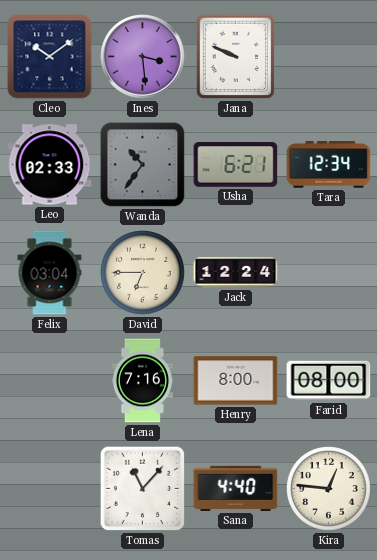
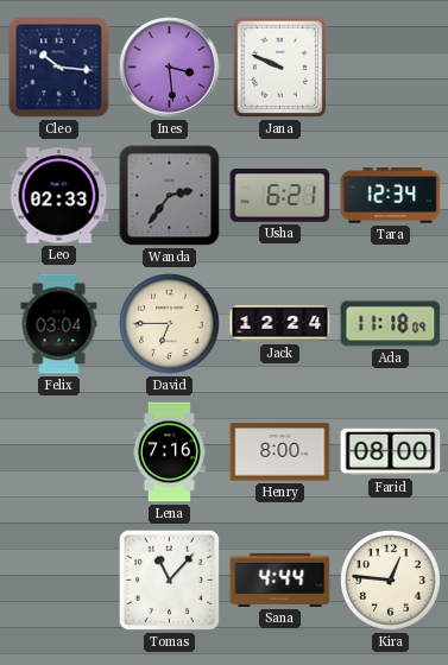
Cleo: 10:09 -> 10:16
Wanda: 10:36 -> 2:36
Ada: none -> 11:18
Sana: 4:40 -> 4:44
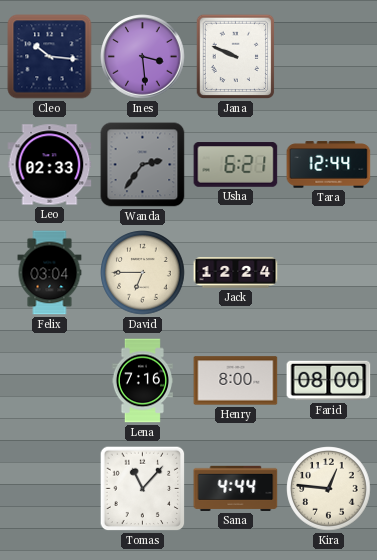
Tara: 12:34 -> 12:44
Ada: 11:18 -> none
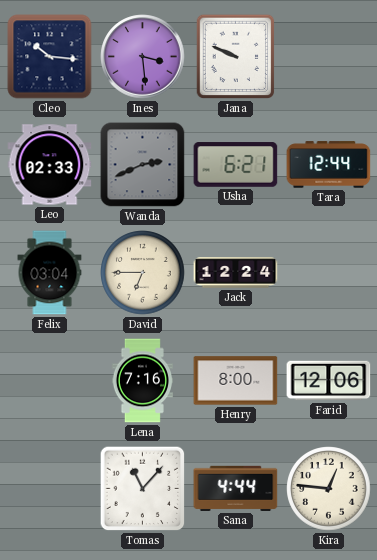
Wanda: 2:36 -> 2:41
Farid: 08:00 -> 12:06
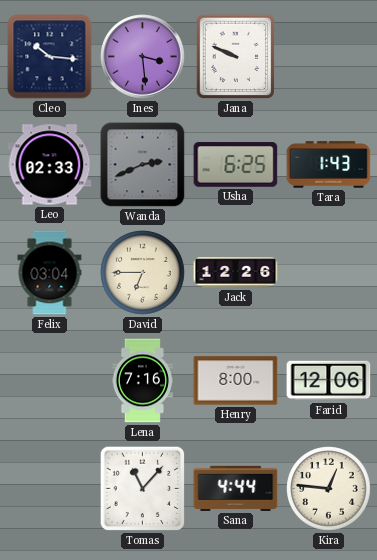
Usha: 6:21 -> 6:25
Tara: 12:44 -> 1:43
Jack: 12:24 -> 12:26
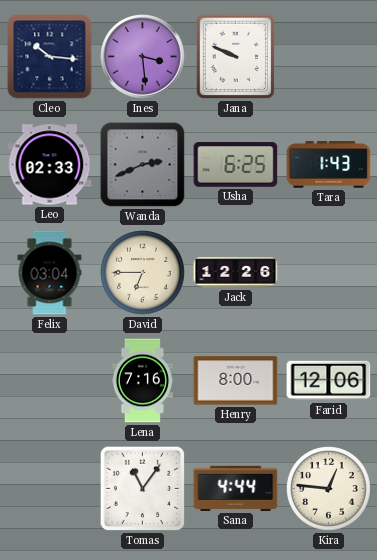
Tomas: 11:07 -> 11:06
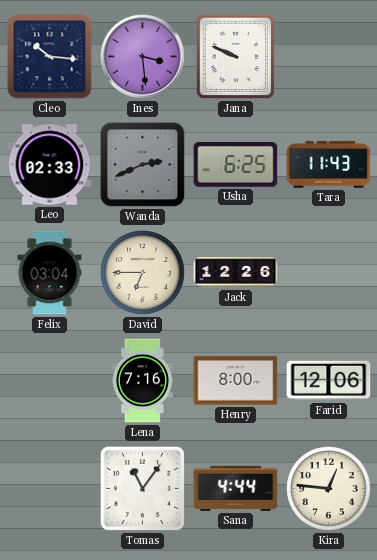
Tara: 1:43 -> 11:43
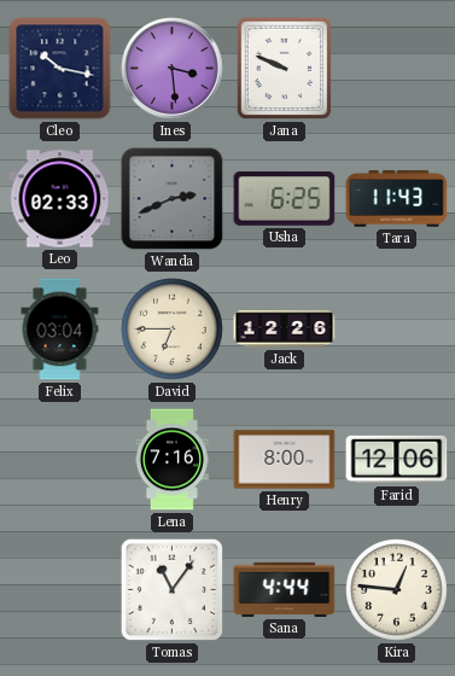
Cleo: 10:16 -> 10:17
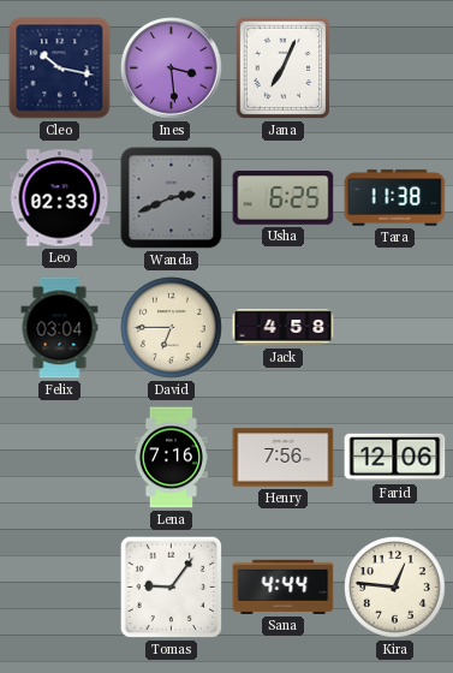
Jana: 9:49 -> 7:04
Tara: 11:43 -> 11:38
Jack: 12:26 -> 4:58
Henry: 8:00 -> 7:56
Tomas: 11:06 -> 9:06
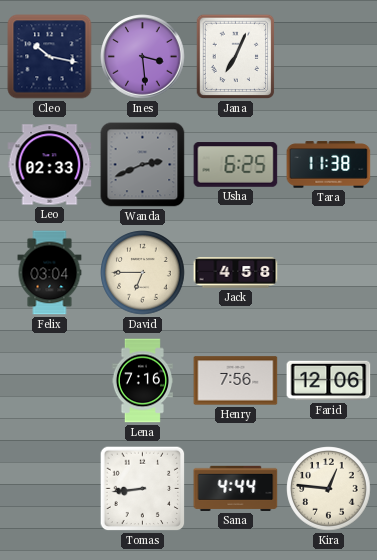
Tomas: 9:06 -> 8:44
